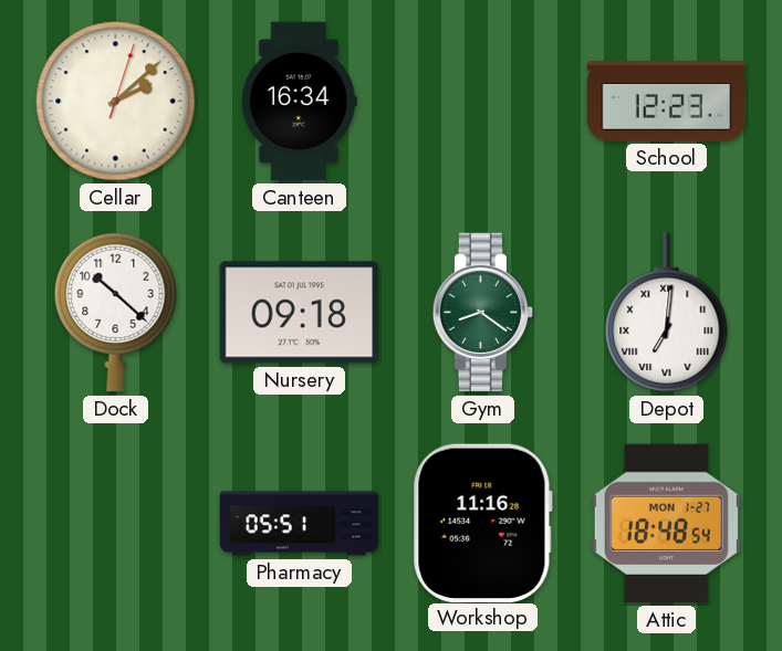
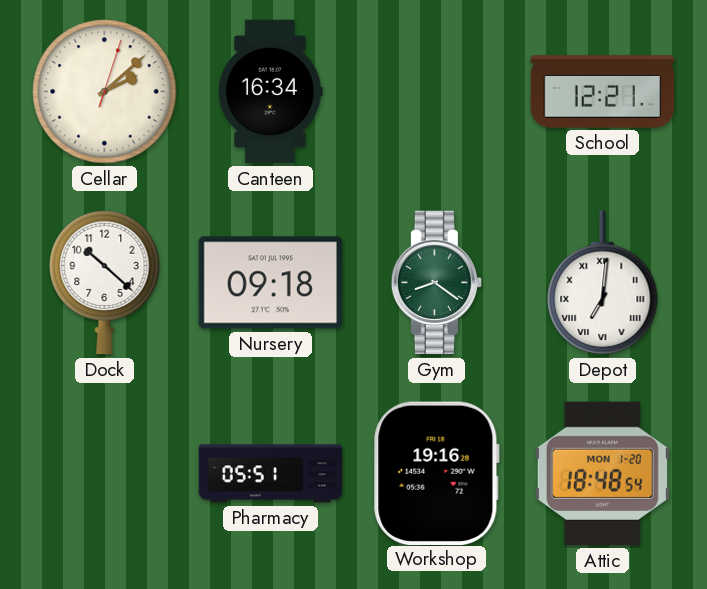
School: 12:23 -> 12:21
Workshop: 11:16 -> 19:16
Attic date: MON 1-27 -> MON 1-20
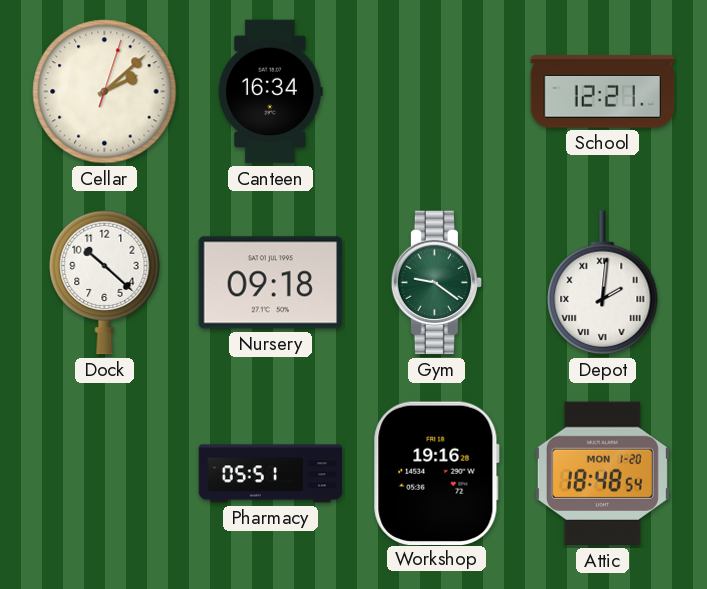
Gym: 8:21 -> 9:21
Depot: 7:01 -> 2:01
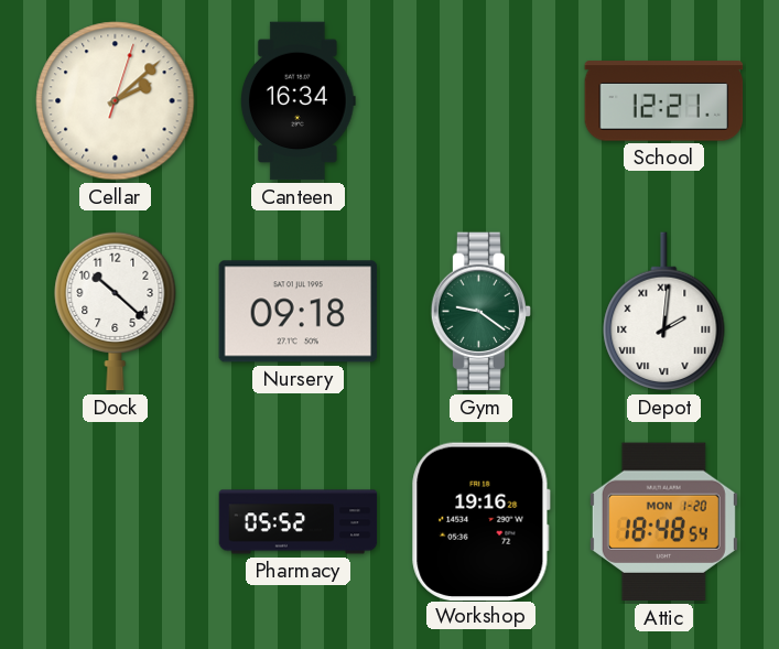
Pharmacy: 05:51 -> 05:52
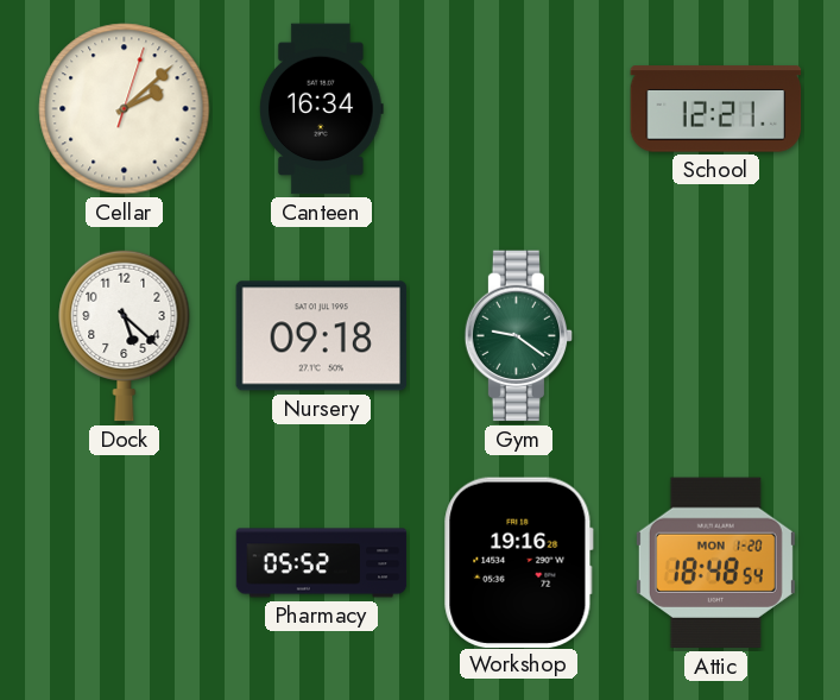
Dock: 10:22 -> 5:22
Depot: 2:01 -> none
